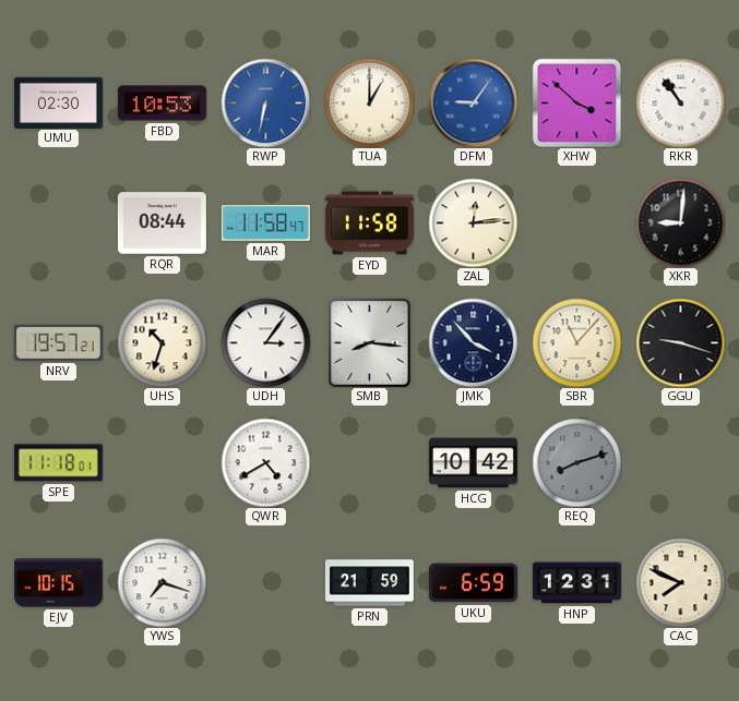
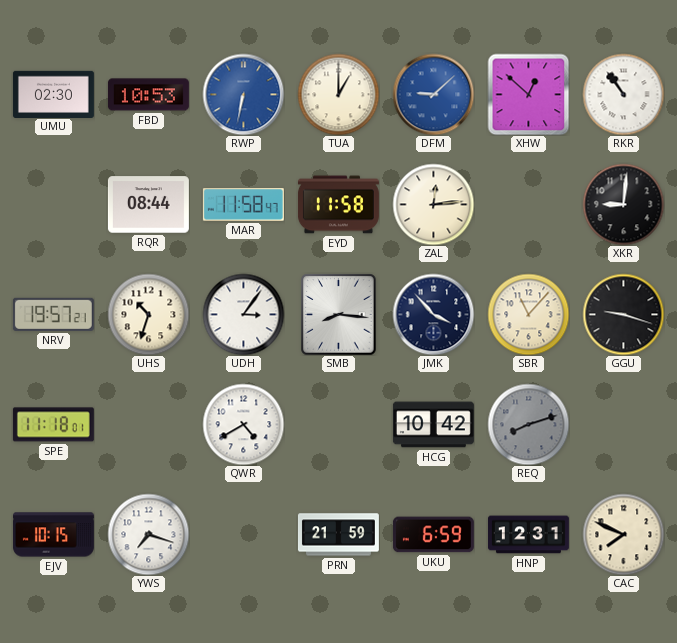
DFM: 9:06 -> 9:08
XHW: 3:52 -> 12:52
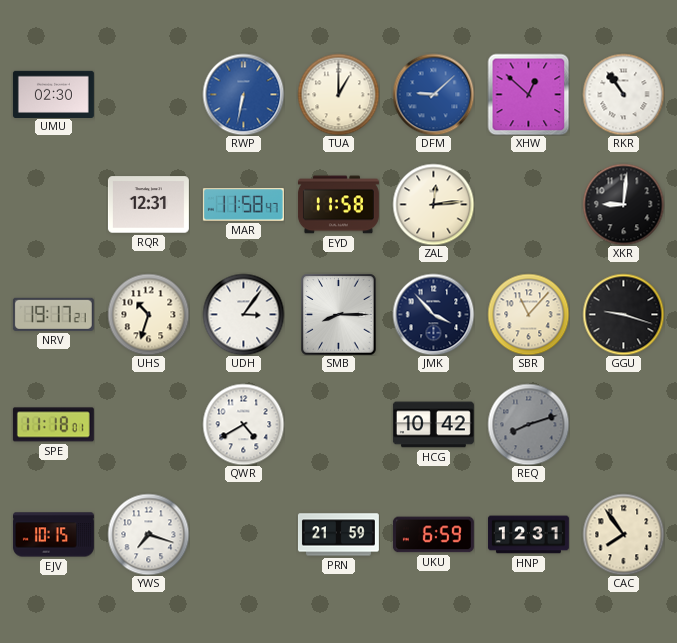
FBD: 10:53 -> none
RQR: 08:44 -> 12:31
NRV: 19:57 -> 19:17
SMB: 8:16 -> 8:15
CAC: 7:49 -> 7:54
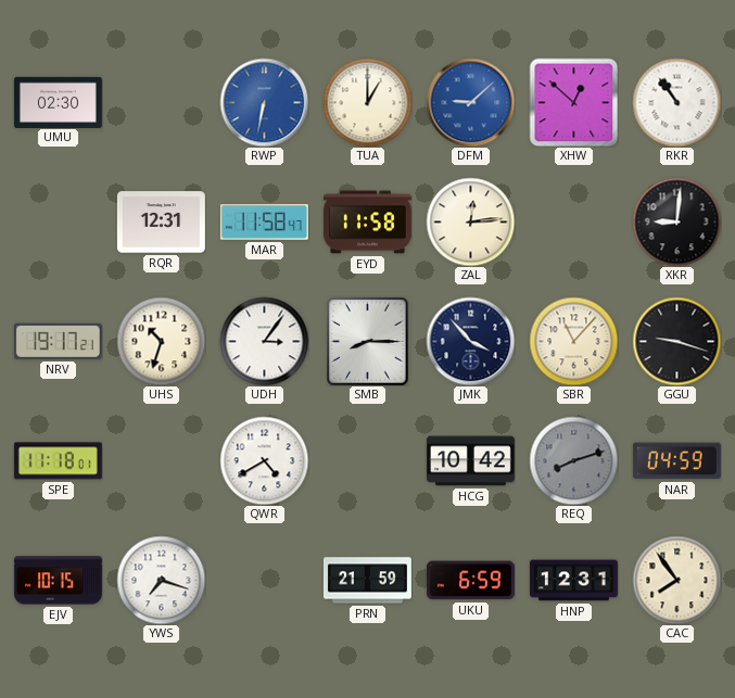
NAR: none -> 04:59
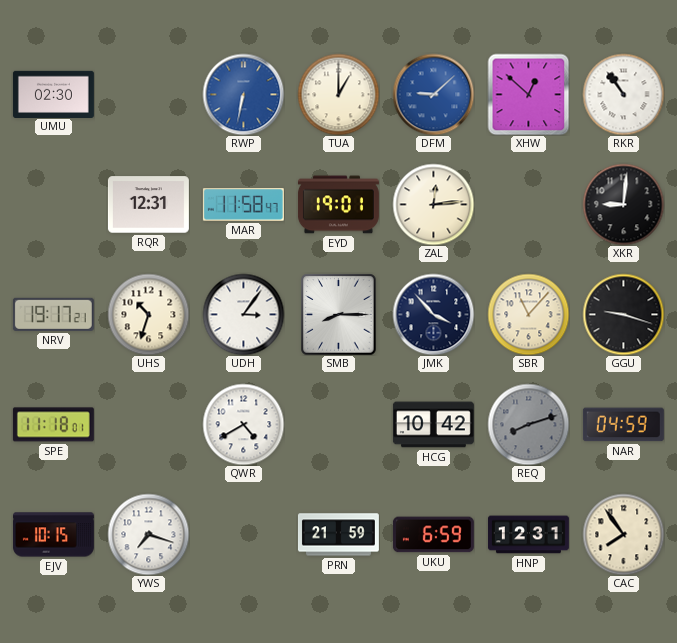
EYD: 11:58 -> 19:01
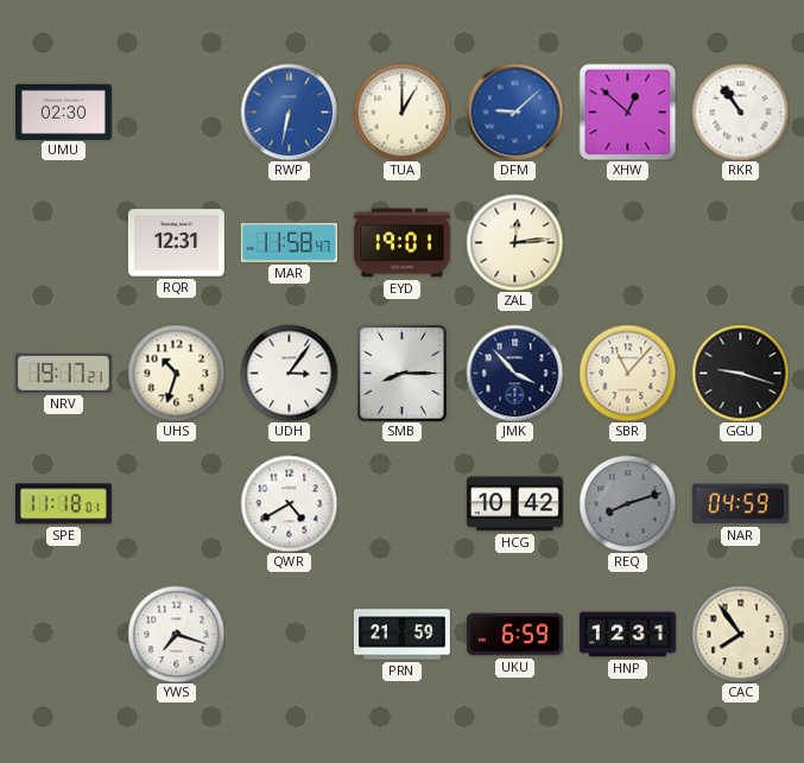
XKR: 9:01 -> none
EJV: 10:15 -> none
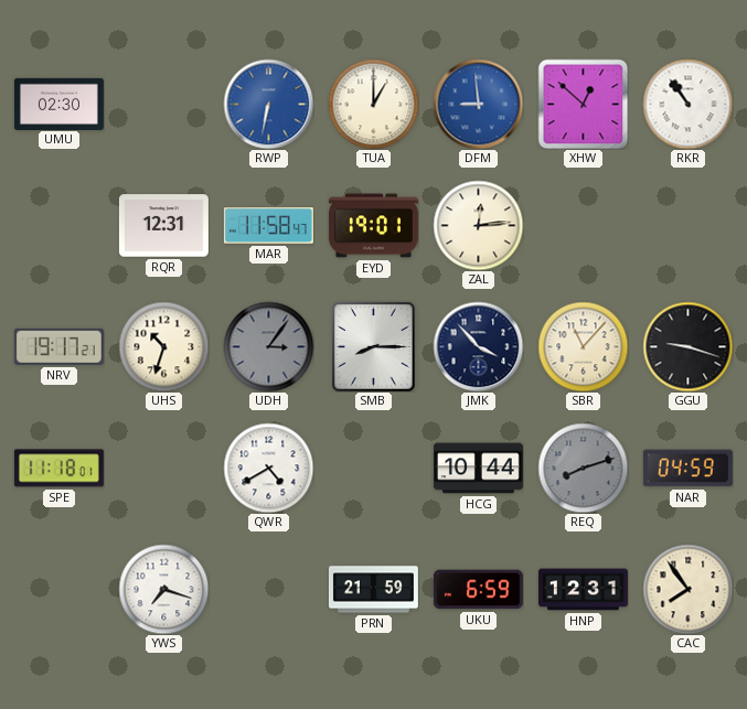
DFM: 9:08 -> 8:59
UDH dial: white -> grey
HCG: 10:42 -> 10:44
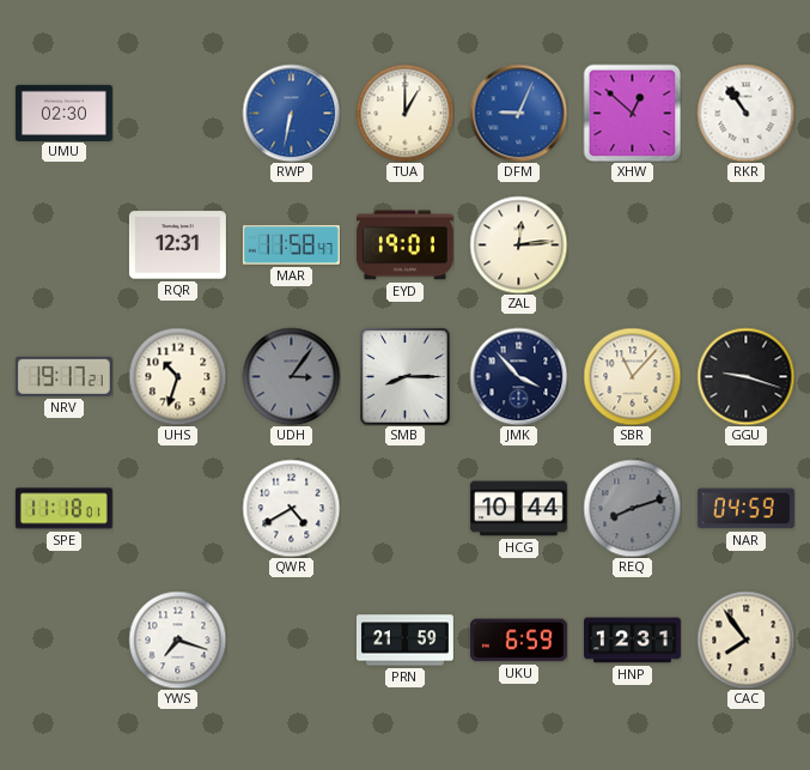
DFM: 8:59 -> 9:04
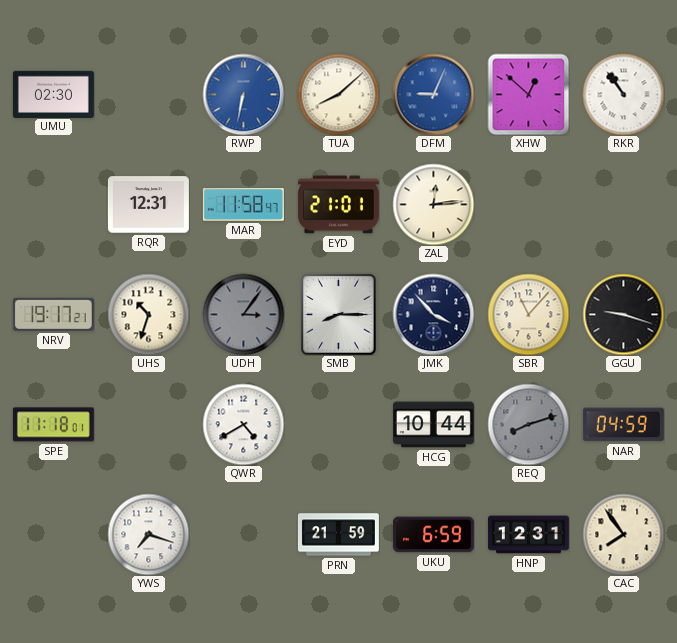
TUA: 1:00 -> 8:08
EYD: 19:01 -> 21:01
